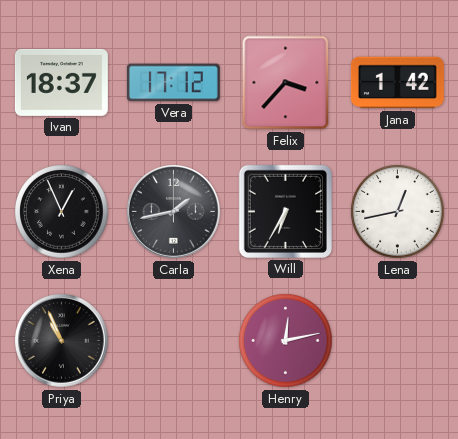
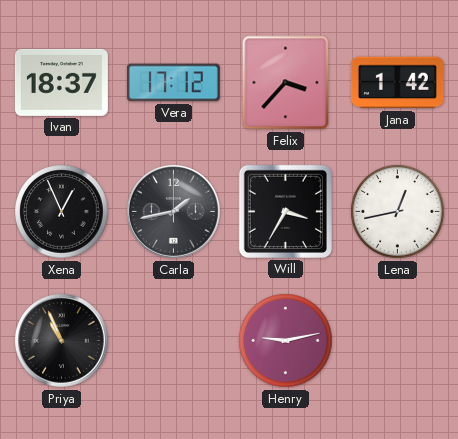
Will: 6:35 -> 3:35
Henry: 12:13 -> 9:13
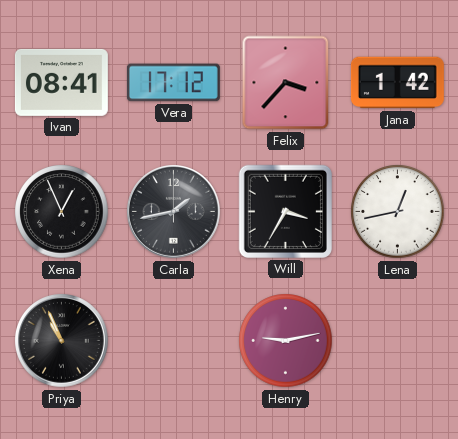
Ivan: 18:37 -> 08:41
